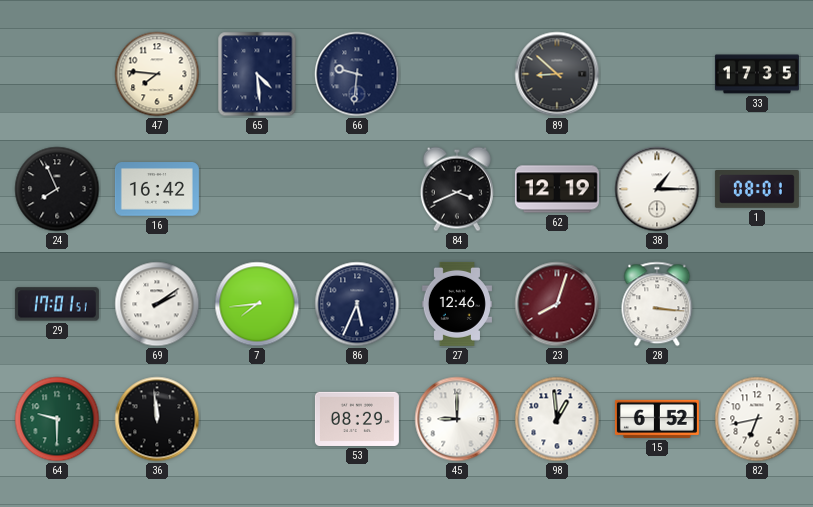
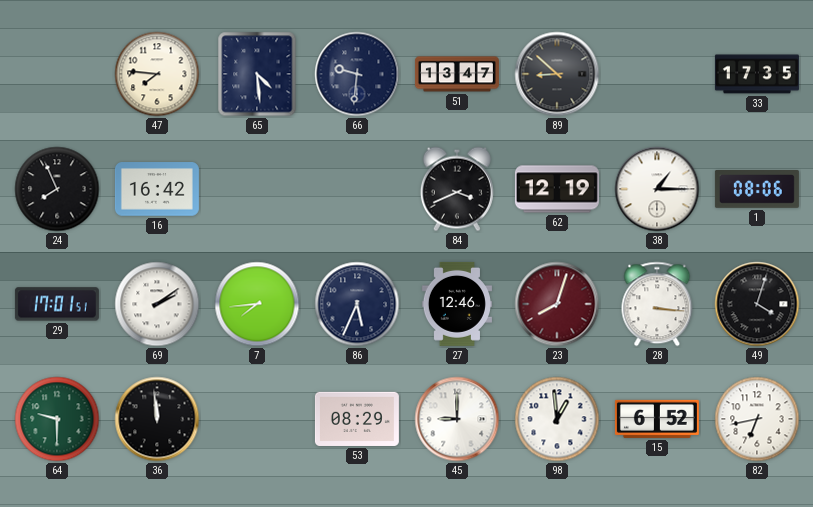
51: none -> 13:47
1: 08:01 -> 08:06
49: none -> 4:03
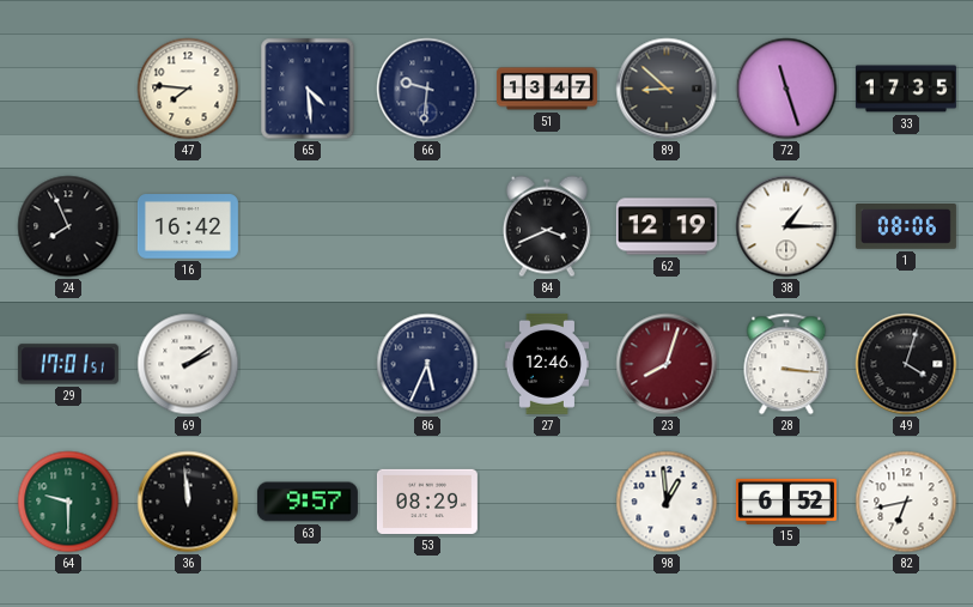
72: none -> 11:27
7: 7:44 -> none
63: none -> 9:57
45: 9:00 -> none
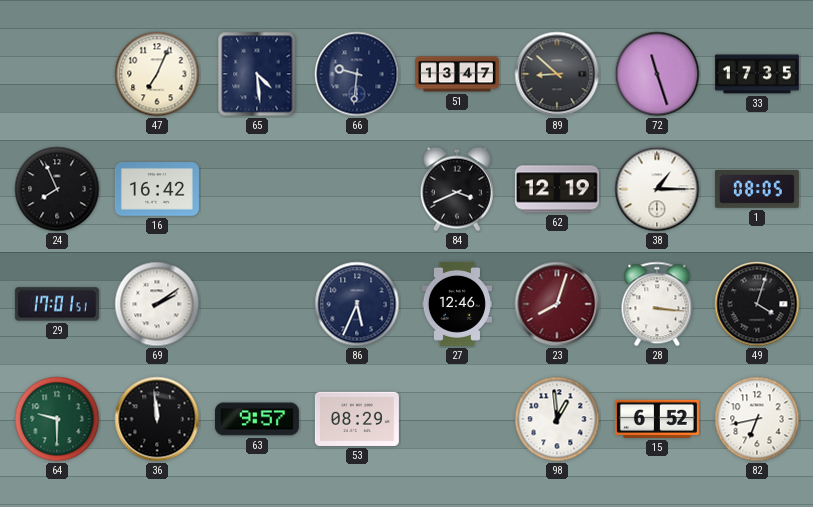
47: 7:46 -> 7:04
1: 08:06 -> 08:05
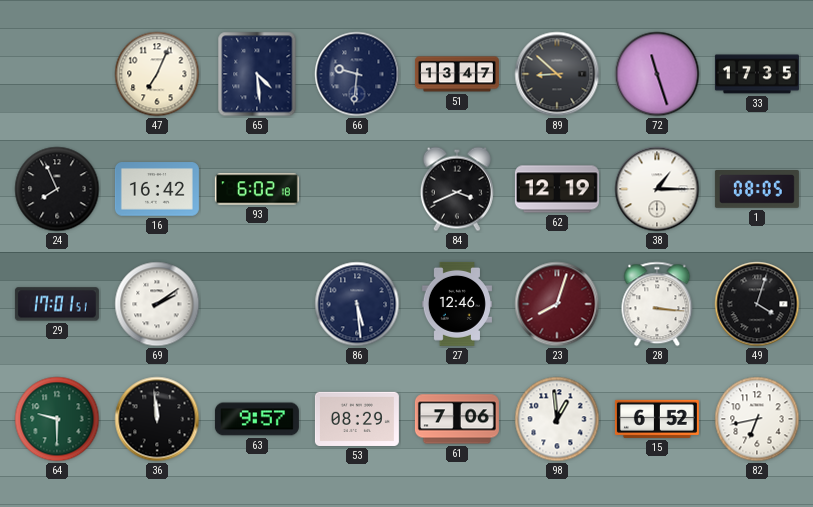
93: none -> 6:02
86: 5:34 -> 5:29
61: none -> 7:06
